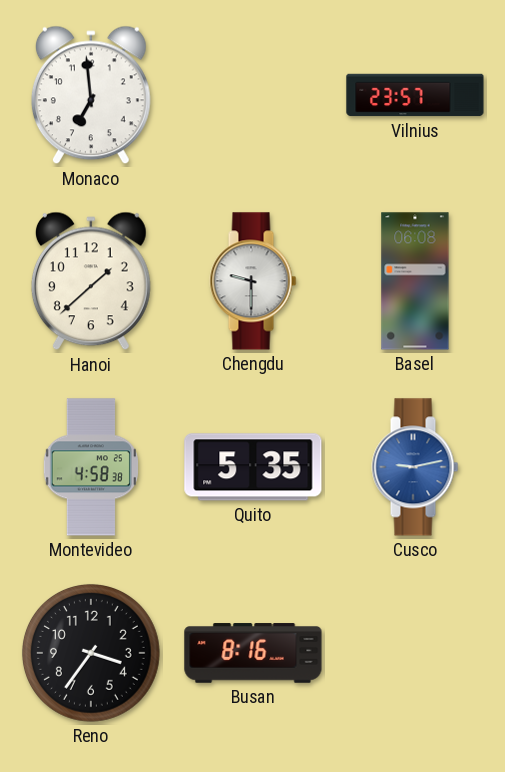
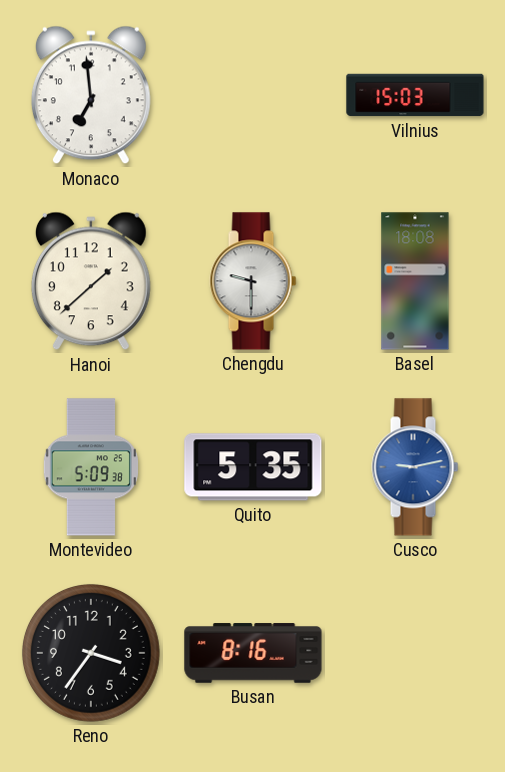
Vilnius: 23:57 -> 15:03
Basel: 06:08 -> 18:08
Montevideo: 4:58 -> 5:09
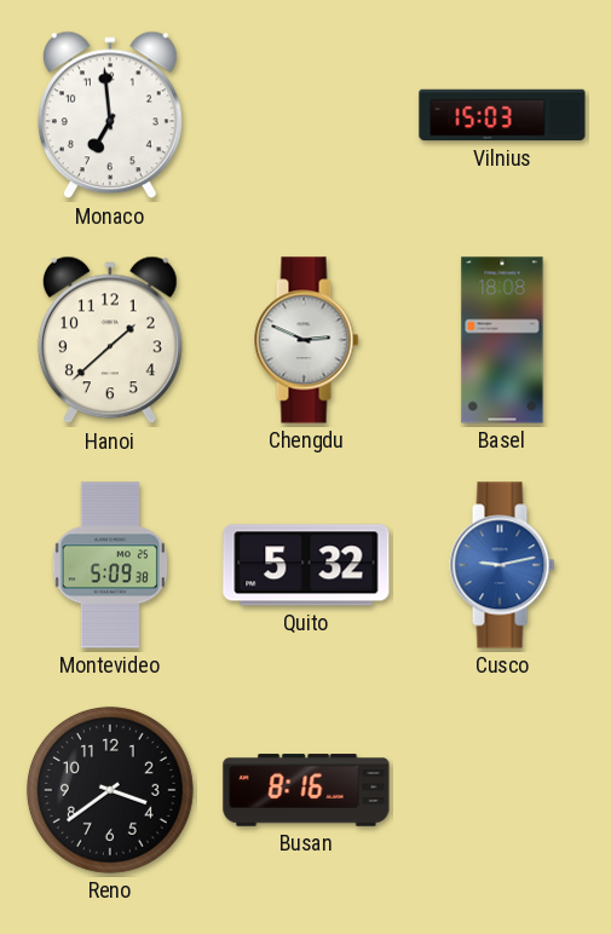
Chengdu: 9:30 -> 2:49
Quito: 5:35 -> 5:32
Reno: 3:36 -> 3:39
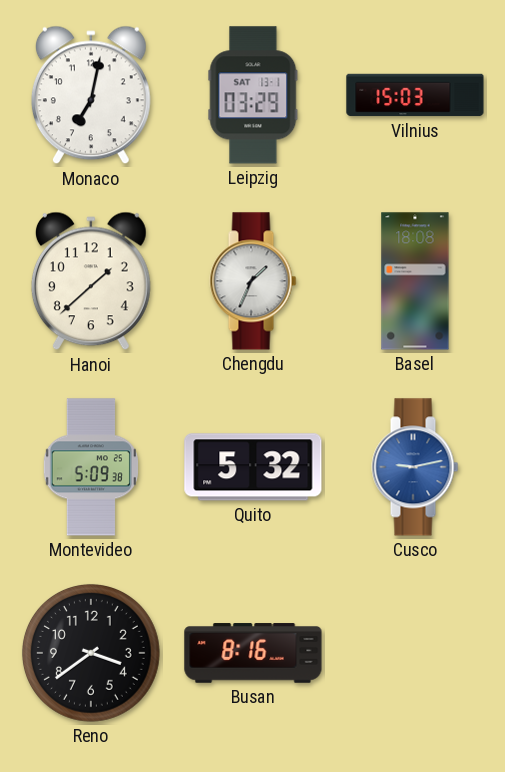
Monaco: 6:59 -> 7:02
Leipzig: none -> 03:29
Chengdu: 2:49 -> 1:34
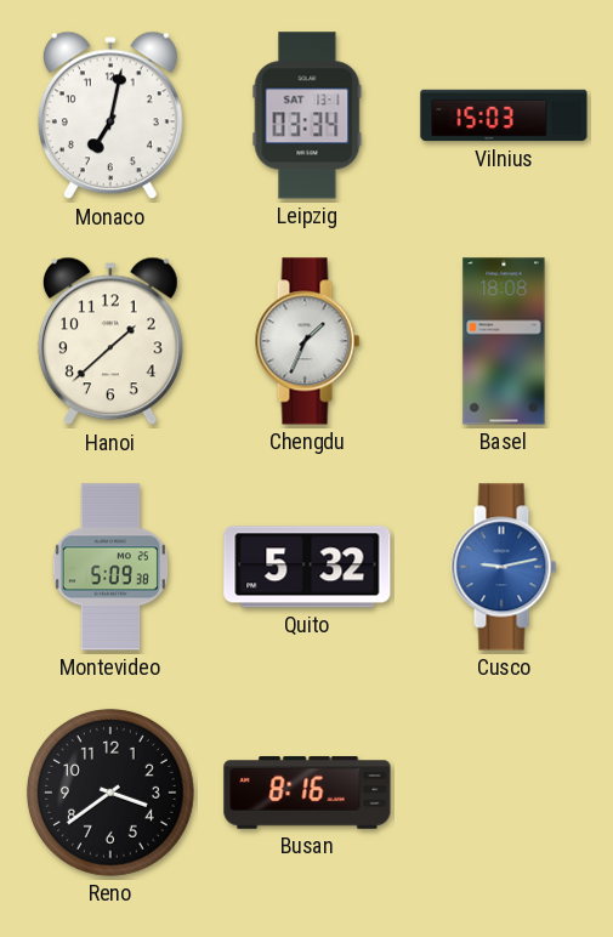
Leipzig: 03:29 -> 03:34
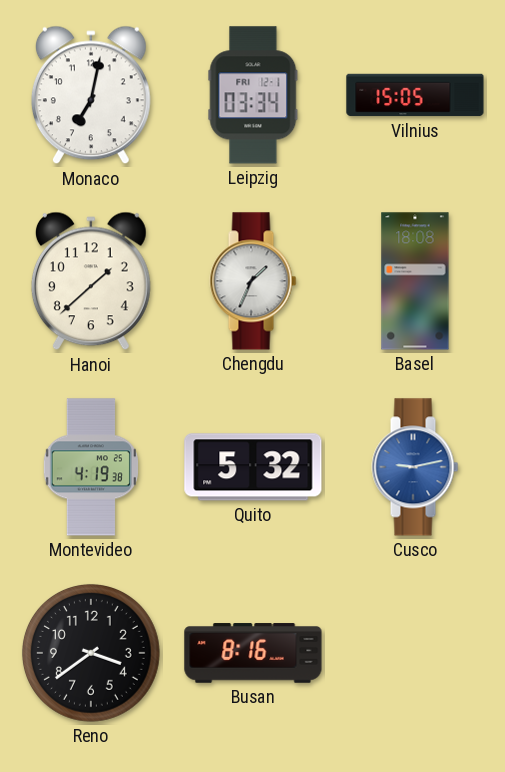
Leipzig date: SAT 13-1 -> FRI 12-1
Vilnius: 15:03 -> 15:05
Montevideo: 5:09 -> 4:19
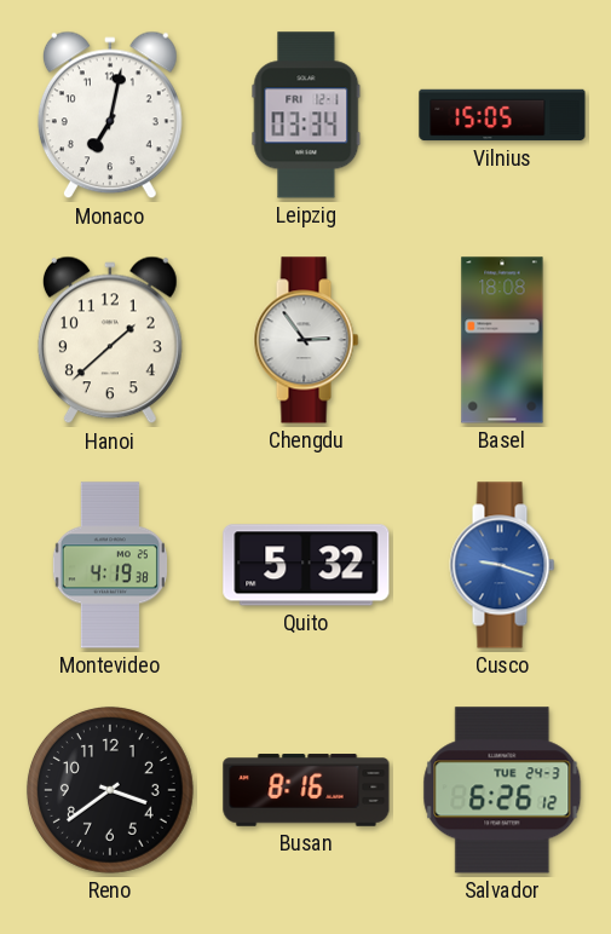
Chengdu: 1:34 -> 2:54
Cusco: 9:13 -> 9:18
Salvador: none -> 6:26
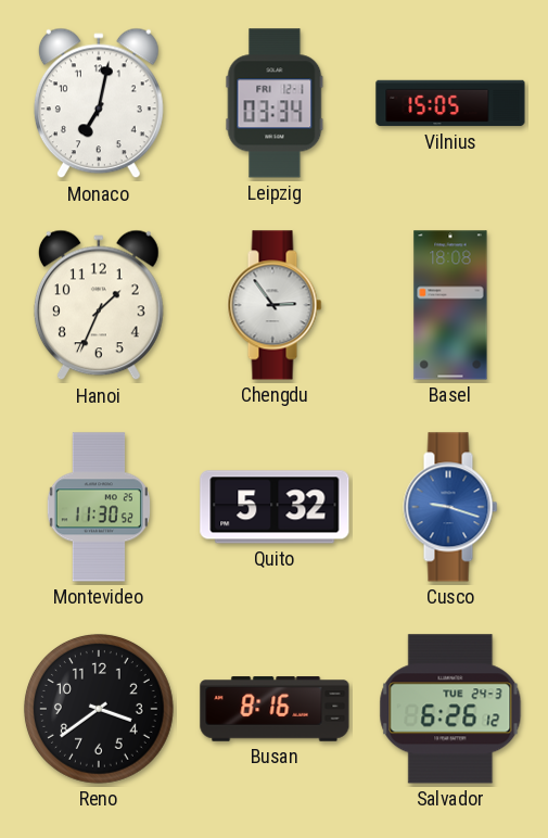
Hanoi: 1:38 -> 1:34
Montevideo: 4:19 -> 11:30
